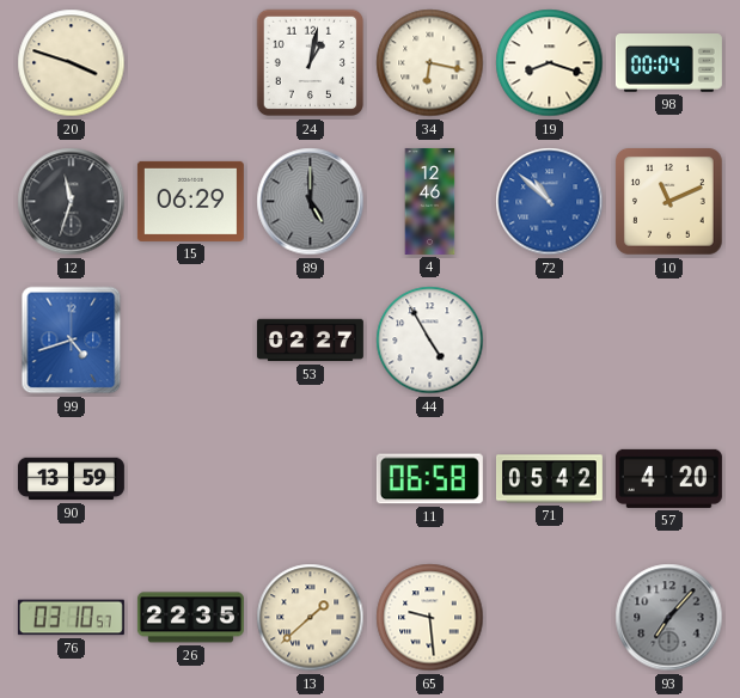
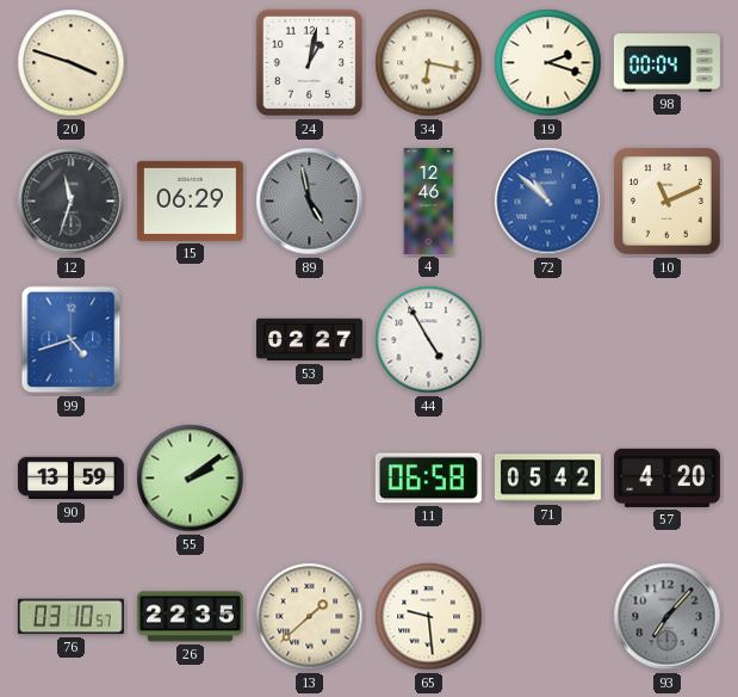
19: 8:18 -> 2:18
89: 5:00 -> 4:58
55: none -> 2:09
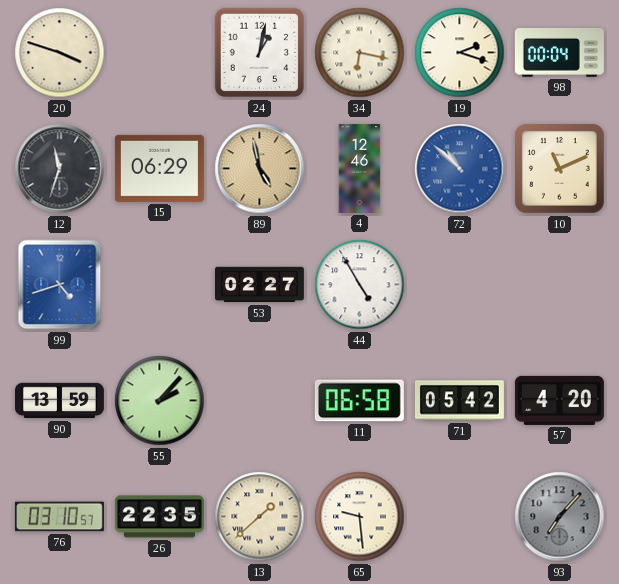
89 dial: grey -> champagne
55: 2:09 -> 2:07
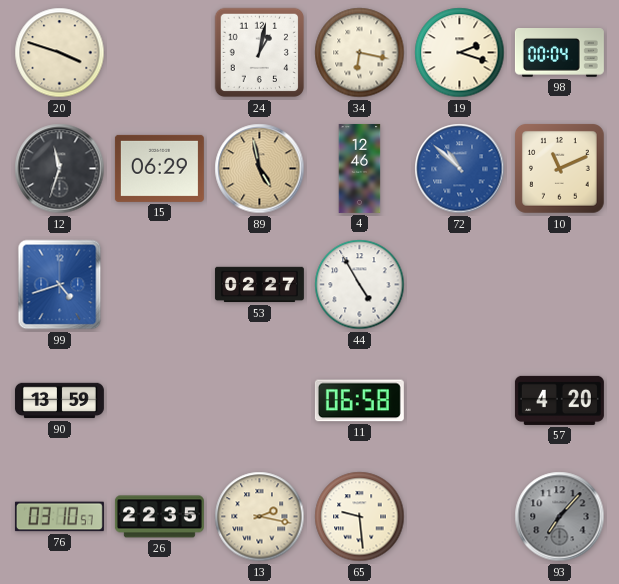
55: 2:07 -> none
71: 05:42 -> none
13: 1:38 -> 2:17
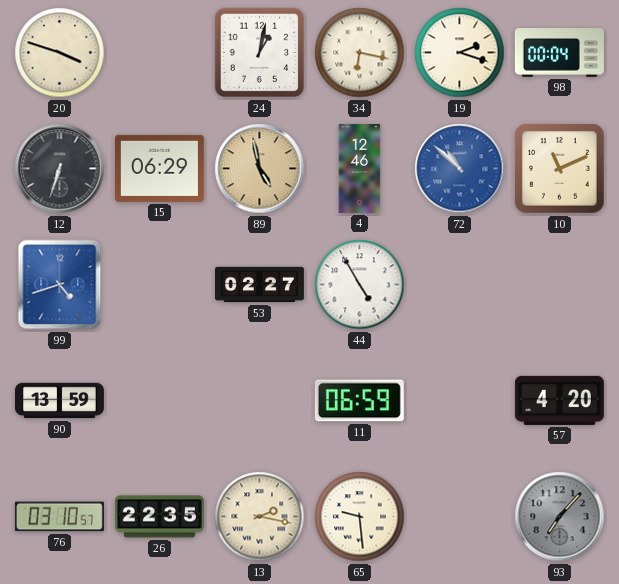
12: 11:33 -> 6:33
11: 06:58 -> 06:59
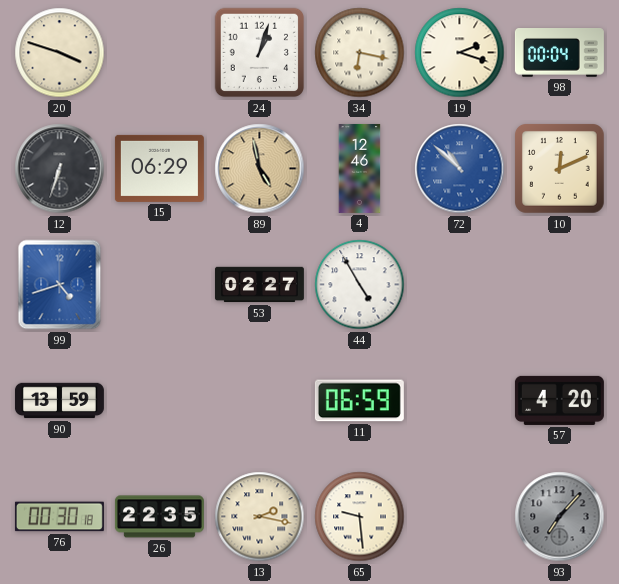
24: 1:02 -> 1:03
10: 11:11 -> 12:11
76: 03:10 -> 00:30
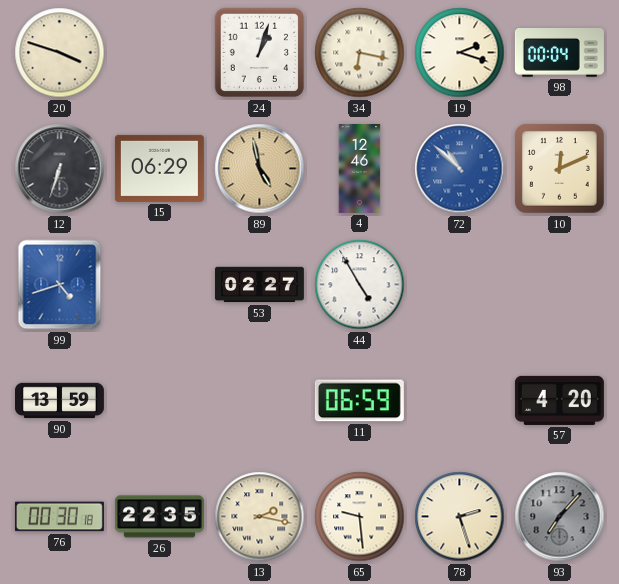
78: none -> 2:27
